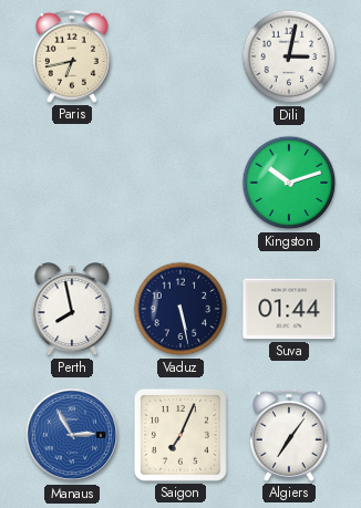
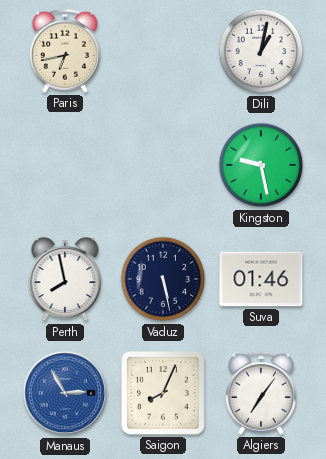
Dili: 3:02 -> 1:02
Kingston: 10:12 -> 9:28
Suva: 01:44 -> 01:46
Saigon: 7:04 -> 8:04
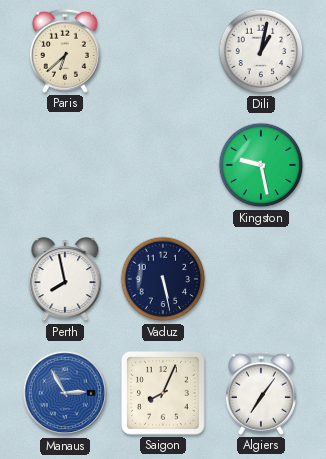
Paris: 6:43 -> 6:38
Suva: 01:46 -> none
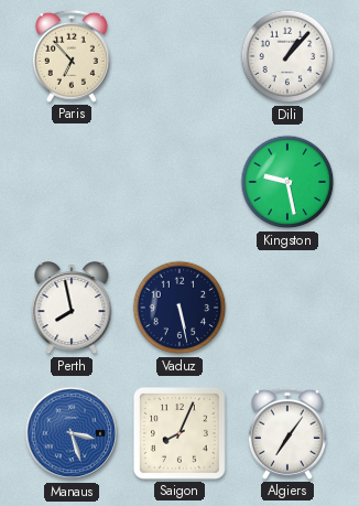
Paris: 6:38 -> 6:53
Dili: 1:02 -> 1:07
Manaus: 2:55 -> 3:27
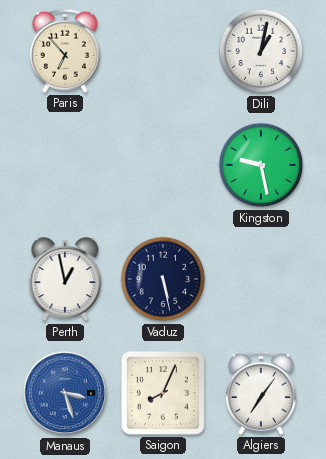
Dili: 1:07 -> 1:02
Perth: 7:58 -> 12:58
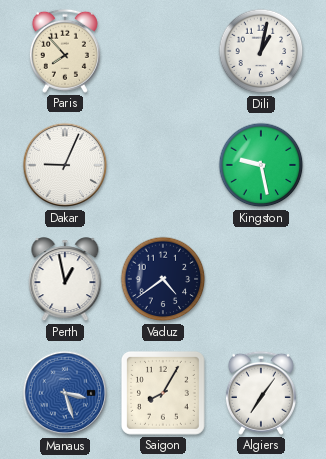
Paris: 6:53 -> 7:53
Dakar: none -> 9:04
Vaduz: 5:28 -> 4:39
Saigon: 8:04 -> 8:05
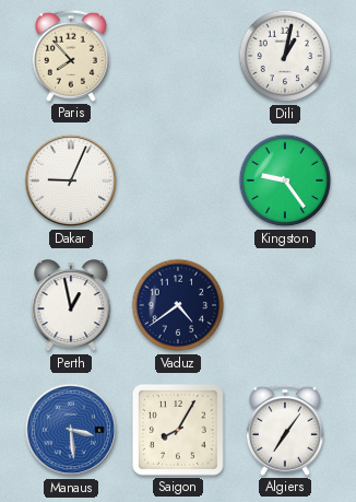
Kingston: 9:28 -> 9:24
Manaus: 3:27 -> 3:29
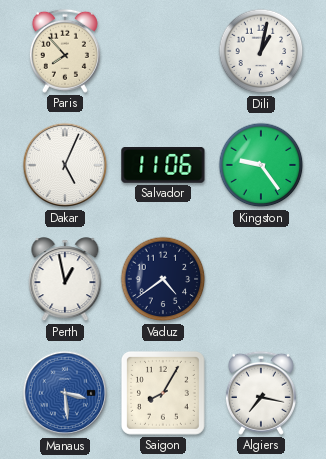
Dakar: 9:04 -> 5:04
Salvador: none -> 11:06
Algiers: 7:06 -> 7:17
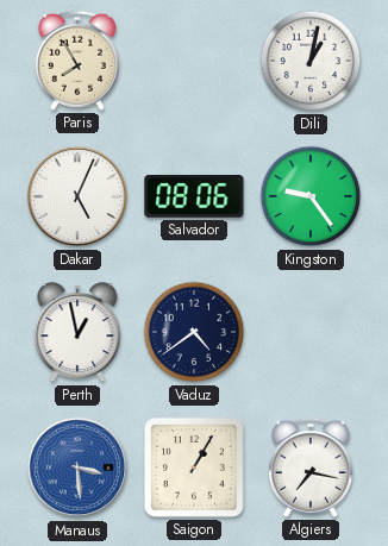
Paris: 7:53 -> 7:55
Salvador: 11:06 -> 08:06
Saigon: 8:05 -> 1:05
